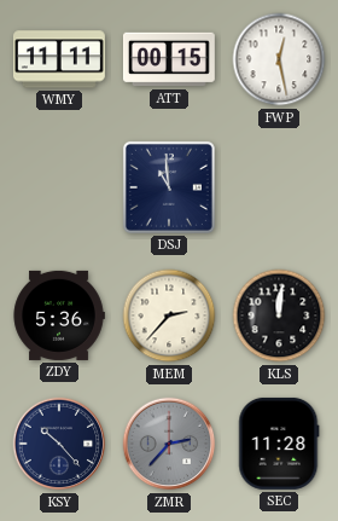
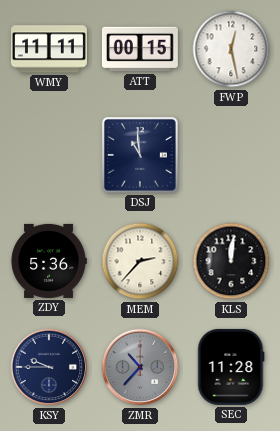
KSY: 10:23 -> 9:45
ZMR: 2:37 -> 10:37
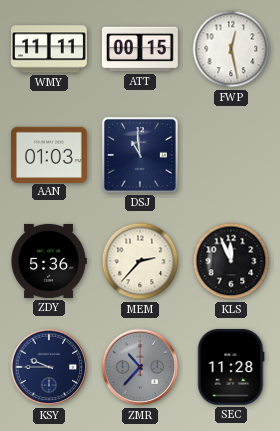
AAN: none -> 01:03
KLS: 12:01 -> 11:56
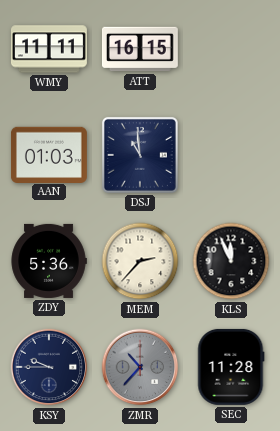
ATT: 00:15 -> 16:15
FWP: 12:28 -> none
